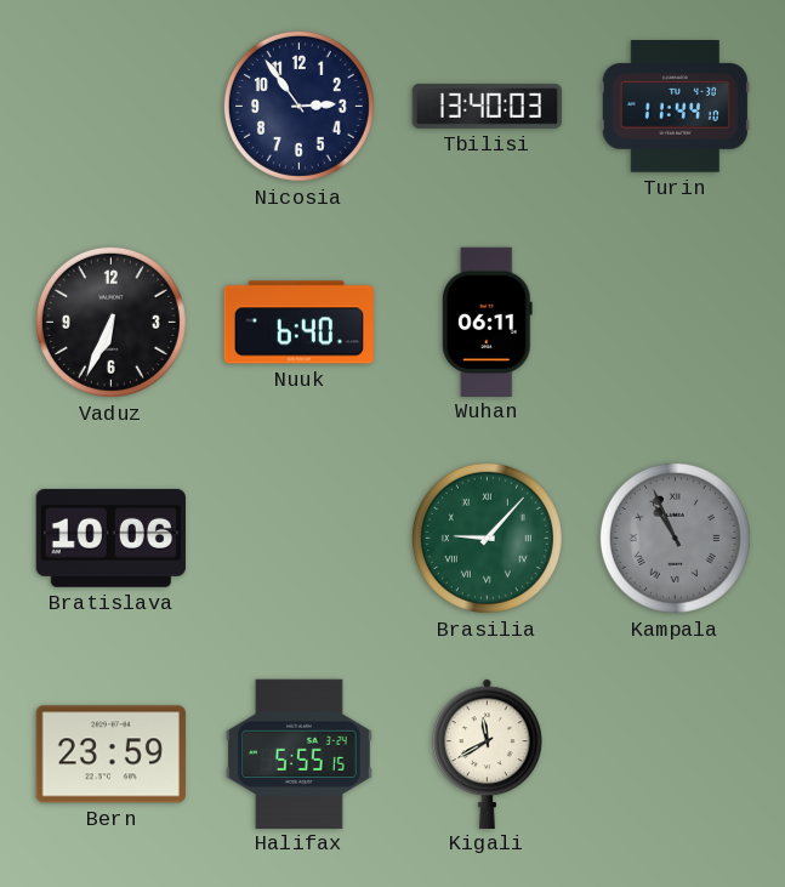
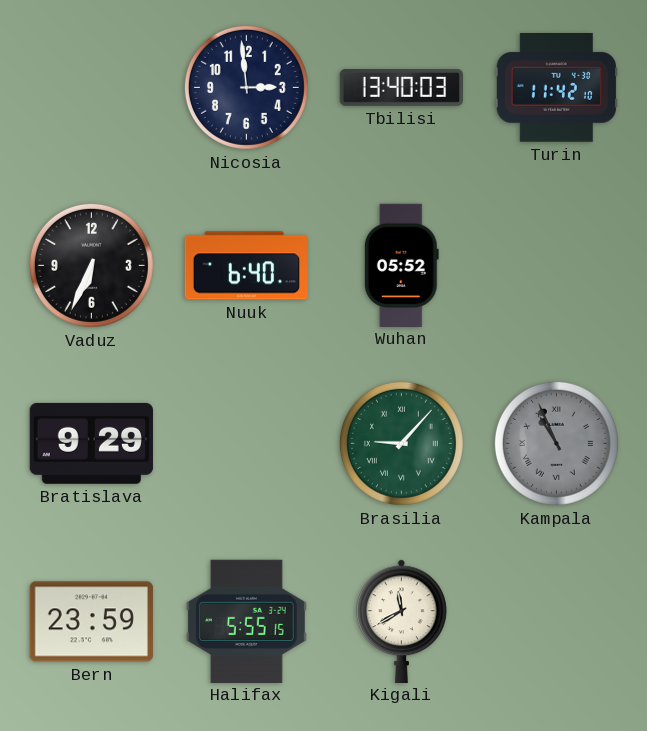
Nicosia: 2:54 -> 2:59
Turin: 11:44 -> 11:42
Wuhan: 06:11 -> 05:52
Bratislava: 10:06 -> 9:29
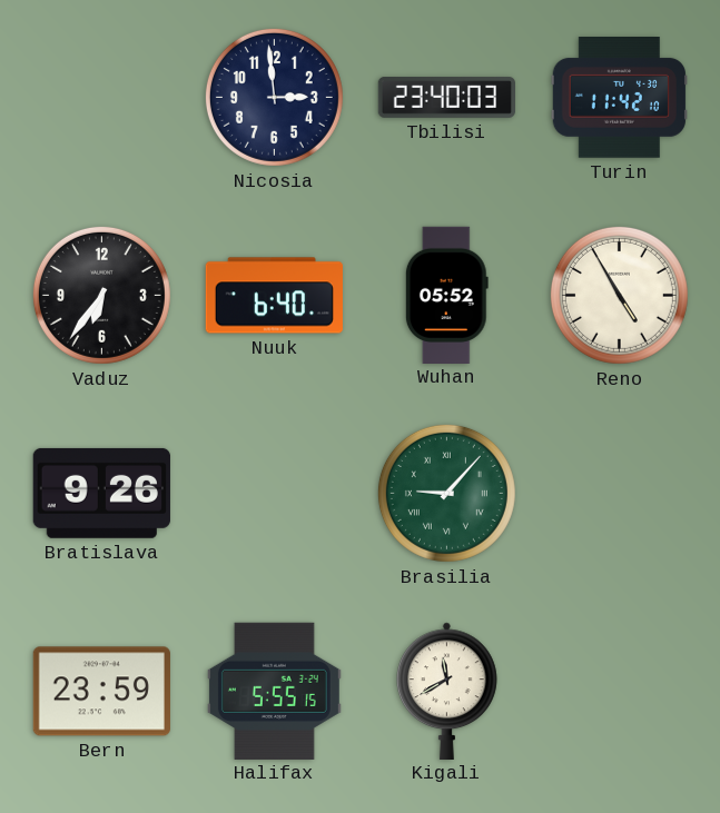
Tbilisi: 13:40 -> 23:40
Vaduz: 6:34 -> 6:36
Reno: none -> 4:55
Bratislava: 9:29 -> 9:26
Kampala: 10:56 -> none
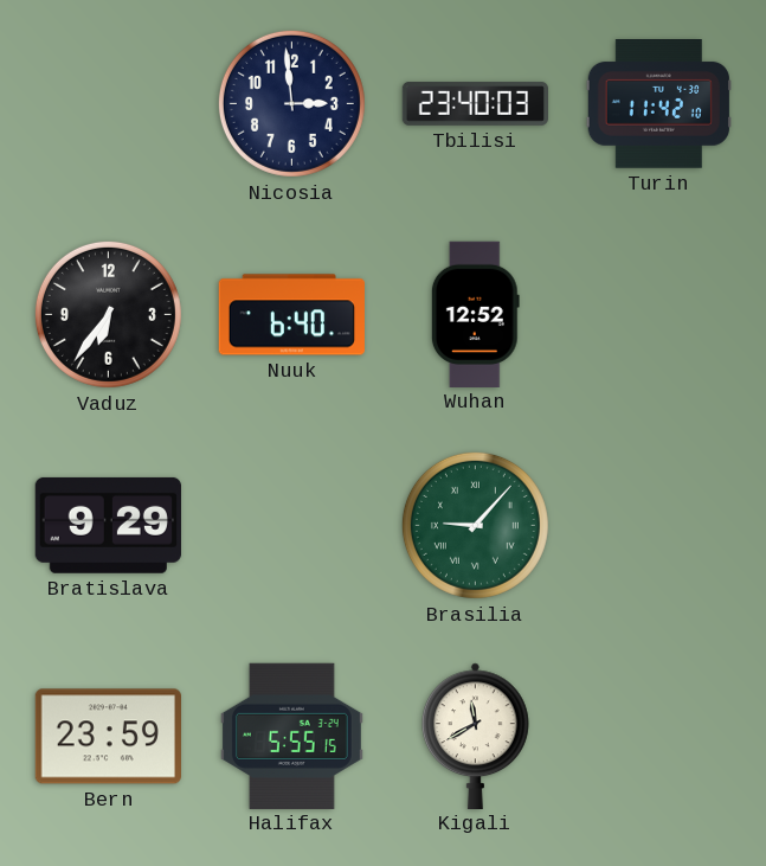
Wuhan: 05:52 -> 12:52
Reno: 4:55 -> none
Bratislava: 9:26 -> 9:29
